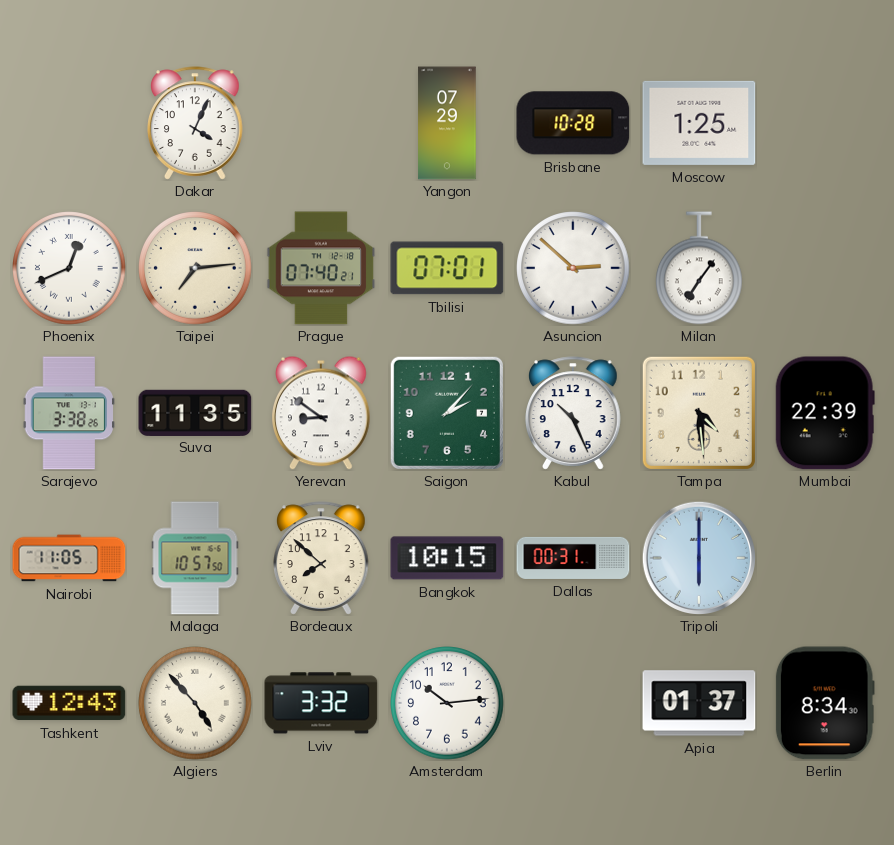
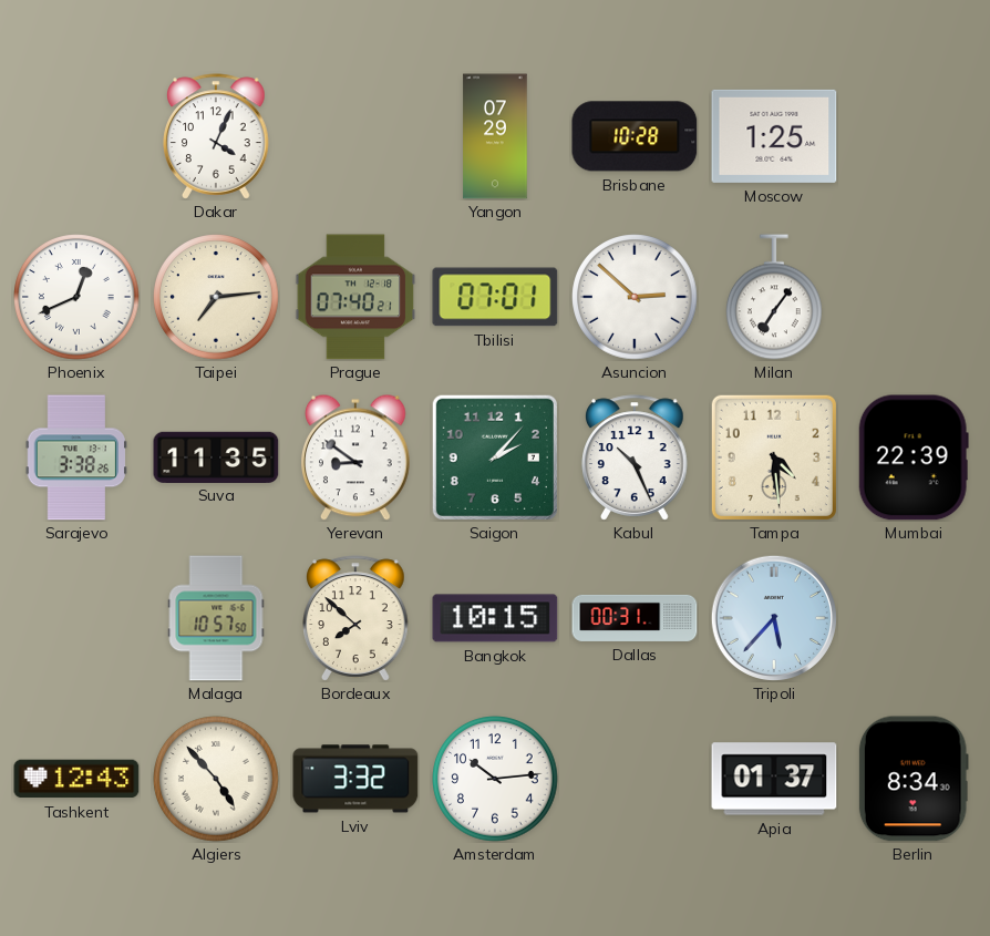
Nairobi: 11:05 -> none
Tripoli: 6:00 -> 5:37
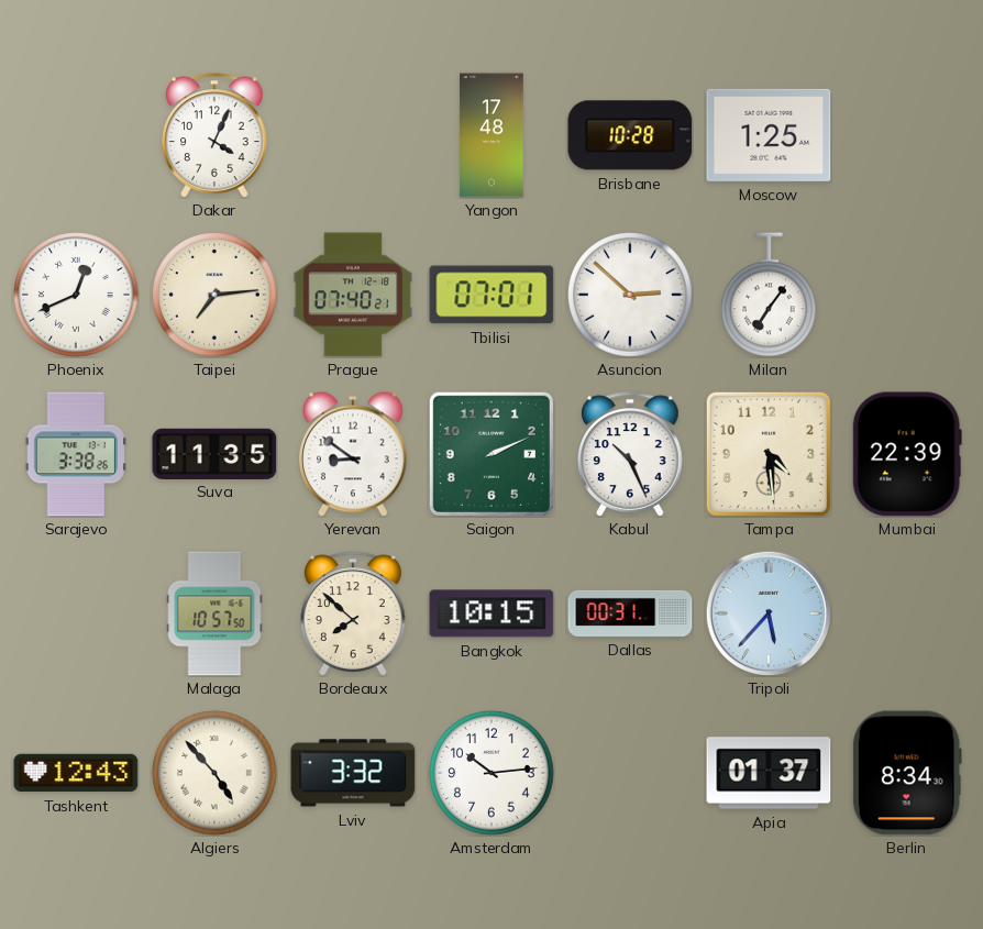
Yangon: 07:29 -> 17:48
Saigon: 2:07 -> 2:11
